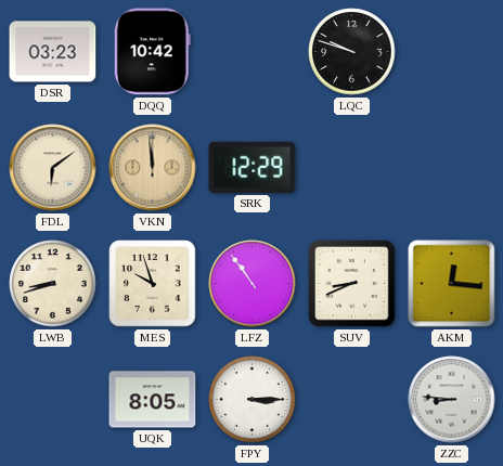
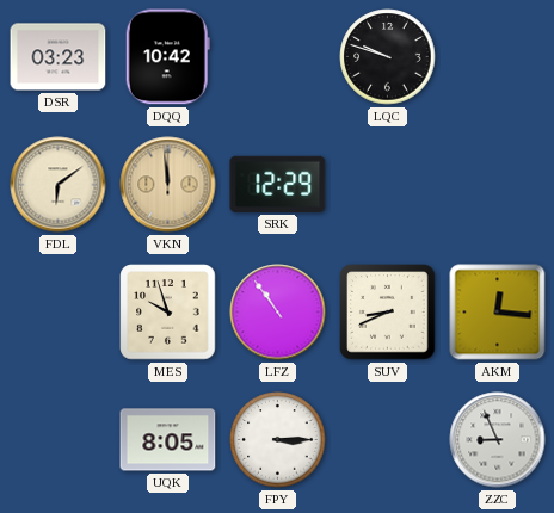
LWB: 8:42 -> none
ZZC: 8:46 -> 8:56
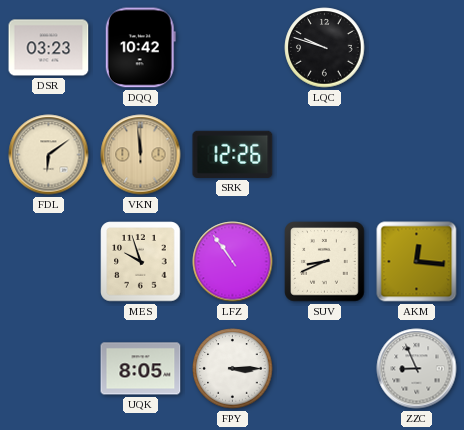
SRK: 12:29 -> 12:26
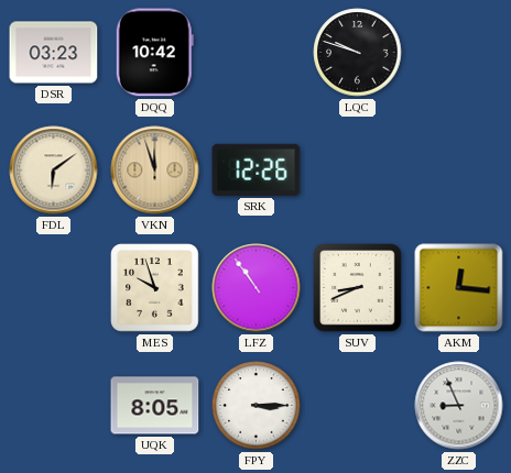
VKN: 11:59 -> 11:57
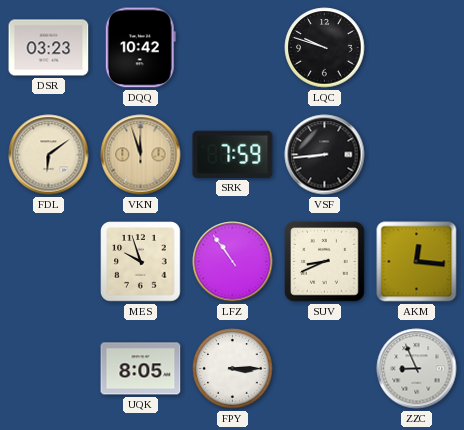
SRK: 12:26 -> 7:59
VSF: none -> 8:44
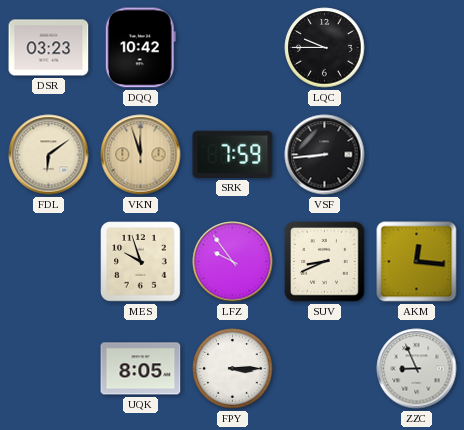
LQC: 9:48 -> 9:45
LFZ: 10:54 -> 9:54
